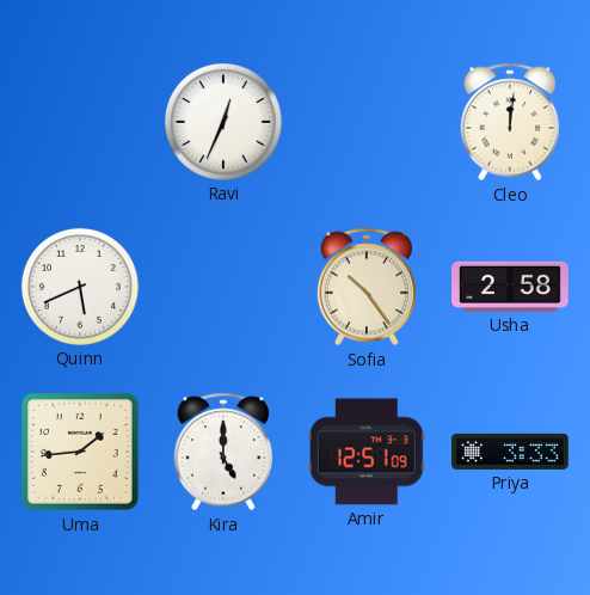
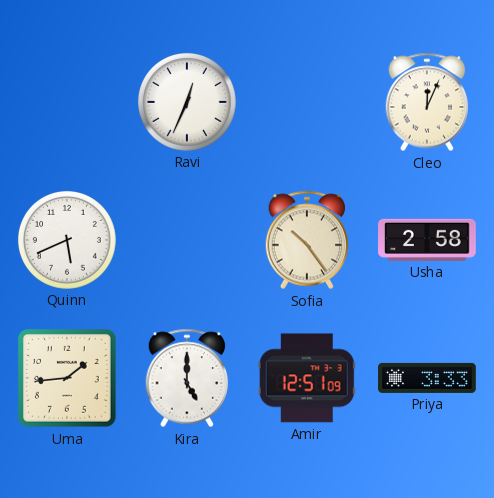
Cleo: 12:01 -> 12:04
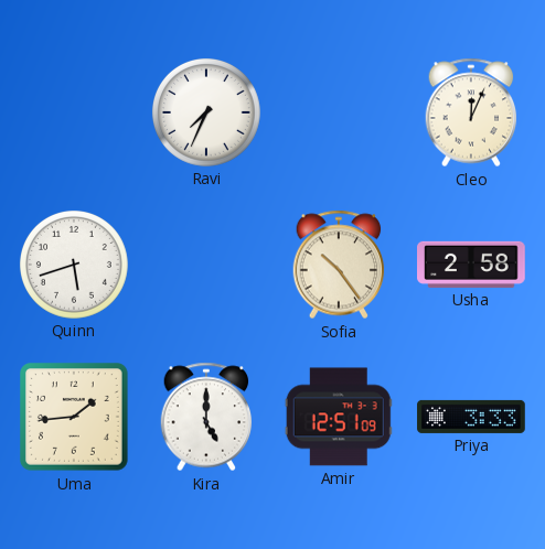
Ravi: 12:34 -> 7:34
Quinn: 5:41 -> 5:42
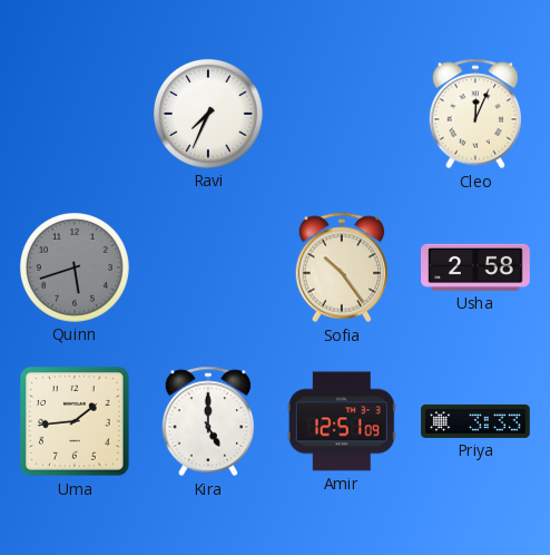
Quinn dial: white -> grey
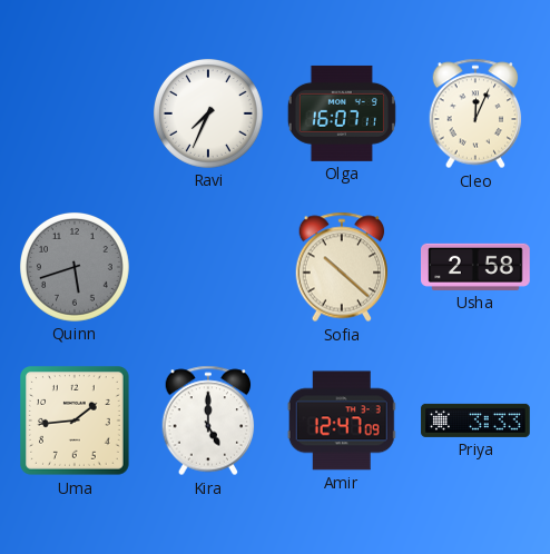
Olga: none -> 16:07
Sofia: 10:24 -> 10:22
Amir: 12:51 -> 12:47
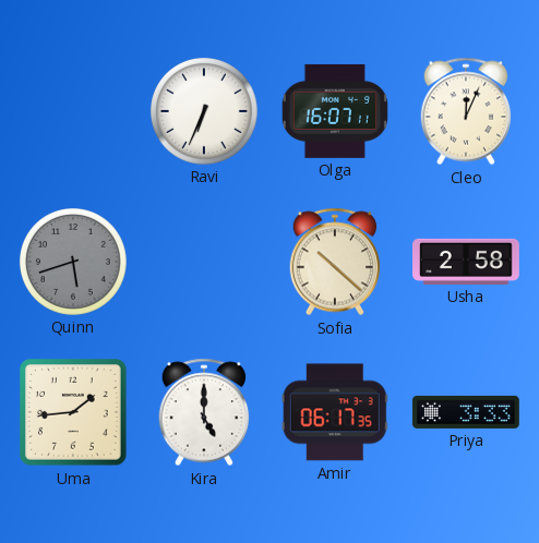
Ravi: 7:34 -> 6:34
Amir: 12:47 -> 06:17
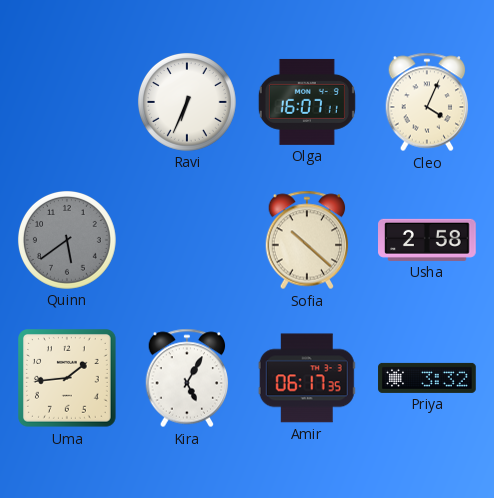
Cleo: 12:04 -> 4:04
Quinn: 5:42 -> 5:39
Kira: 5:00 -> 5:05
Priya: 3:33 -> 3:32
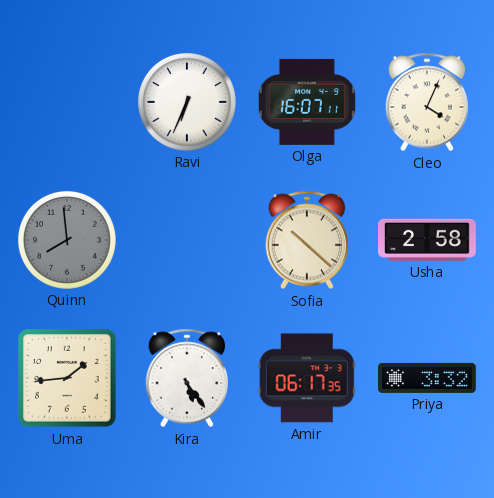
Quinn: 5:39 -> 7:59
Kira: 5:05 -> 5:24
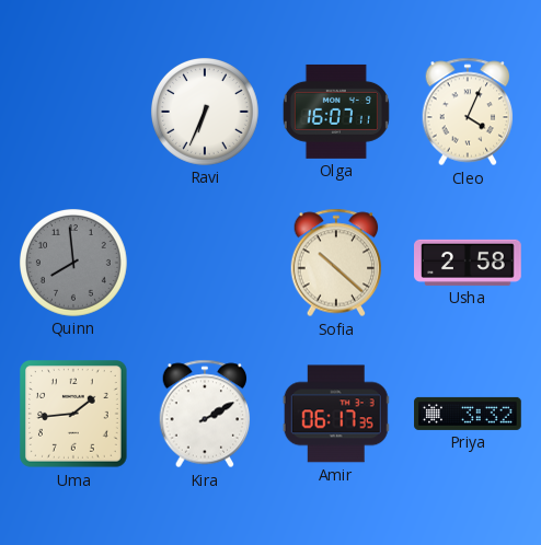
Kira: 5:24 -> 2:10
